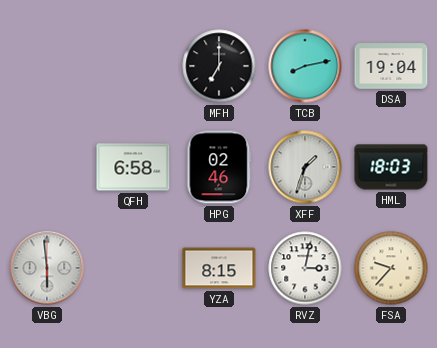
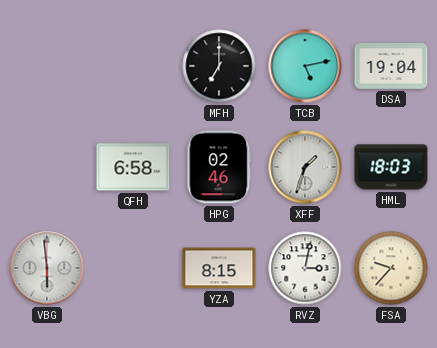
TCB: 8:13 -> 5:13
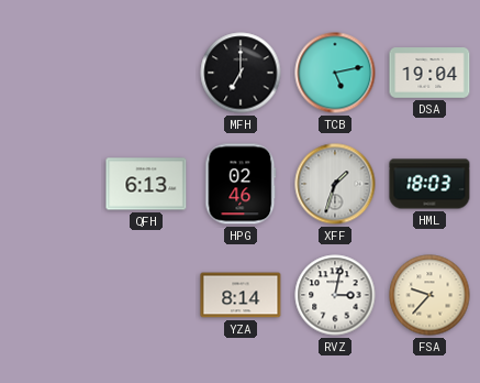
QFH: 6:58 -> 6:13
VBG: 5:59 -> none
YZA: 8:15 -> 8:14
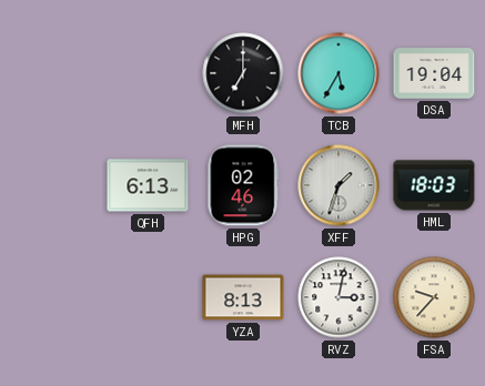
TCB: 5:13 -> 5:35
YZA: 8:14 -> 8:13
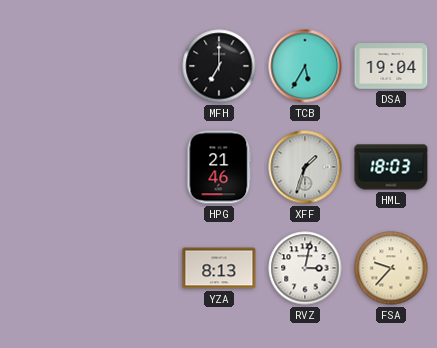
QFH: 6:13 -> none
HPG: 02:46 -> 21:46
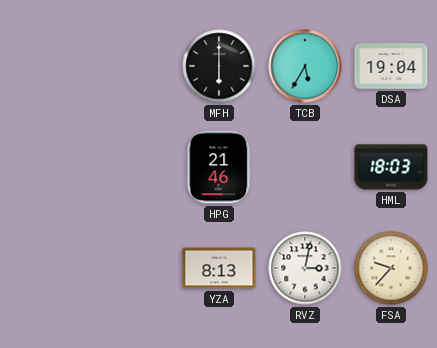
MFH: 7:00 -> 6:00
XFF: 1:33 -> none
